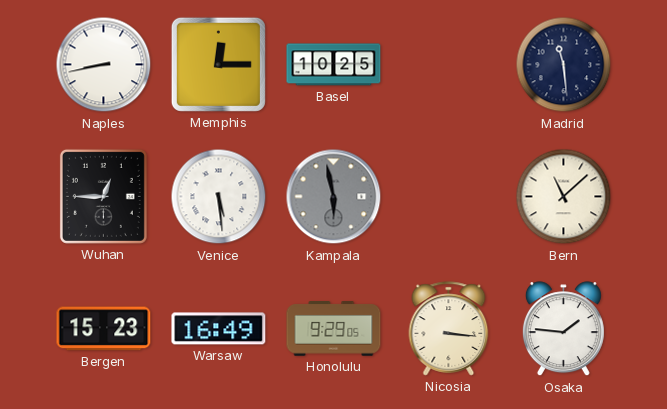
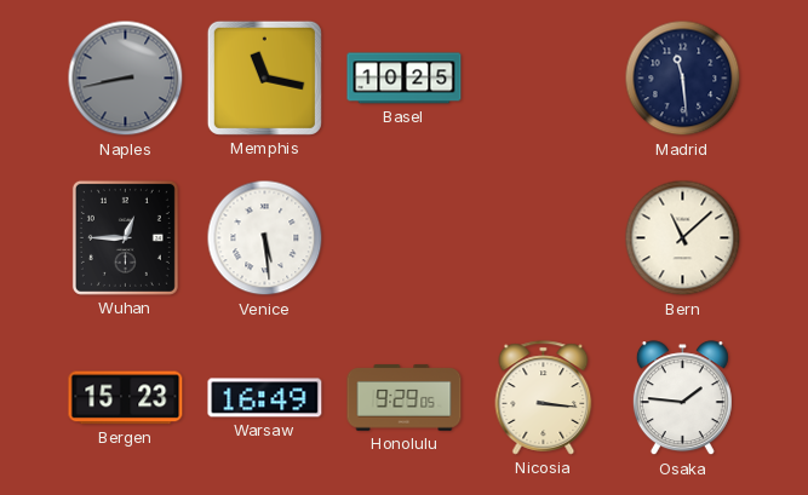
Naples dial: white -> grey
Memphis: 12:15 -> 11:17
Kampala: 5:58 -> none
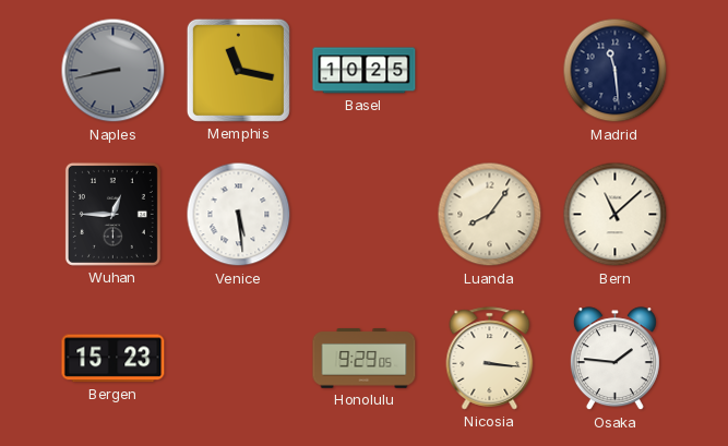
Luanda: none -> 8:06
Warsaw: 16:49 -> none
